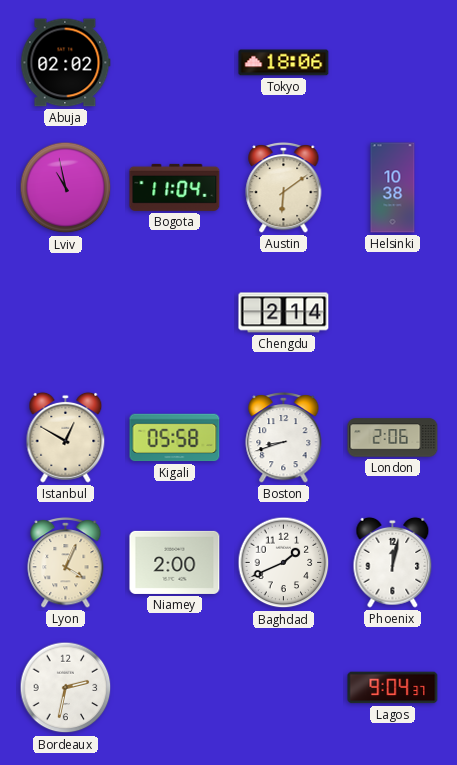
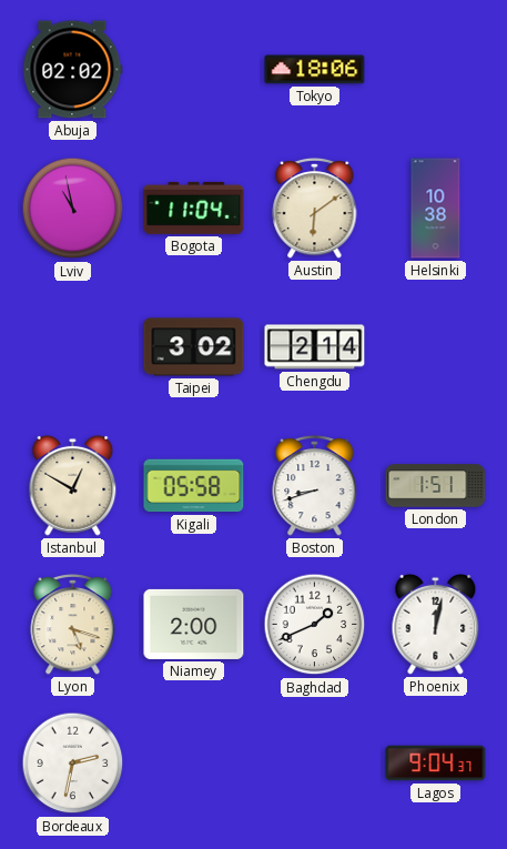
Taipei: none -> 3:02
London: 2:06 -> 1:51
Lyon: 4:04 -> 5:18
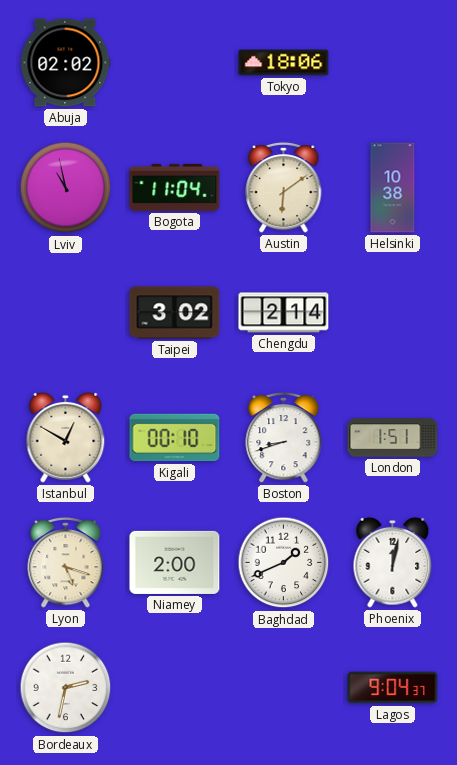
Kigali: 05:58 -> 00:10
